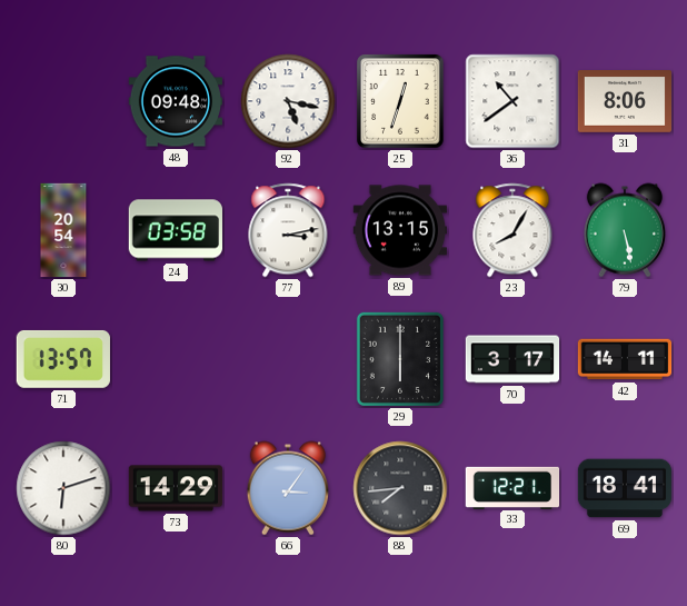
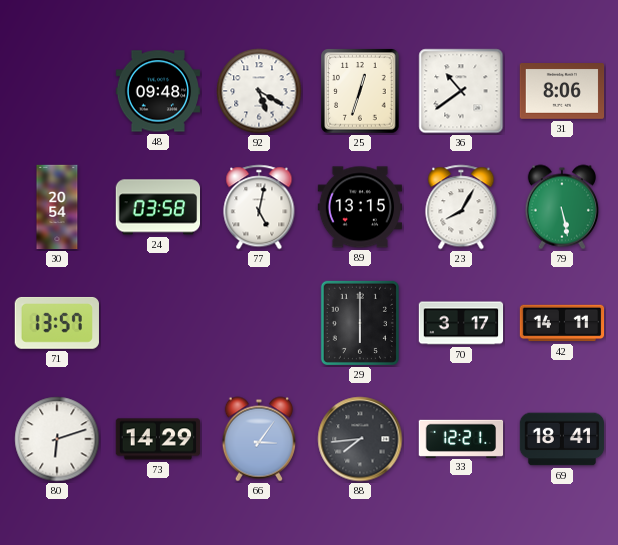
92: 5:17 -> 5:20
77: 3:13 -> 5:02
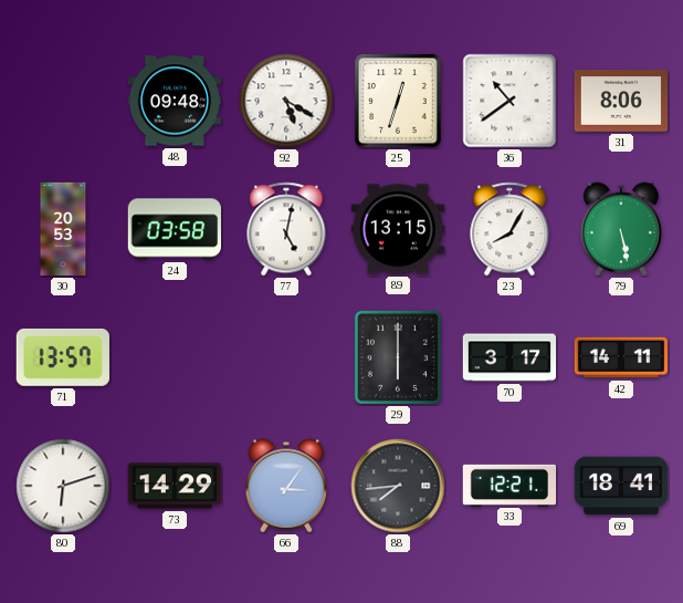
30: 20:54 -> 20:53
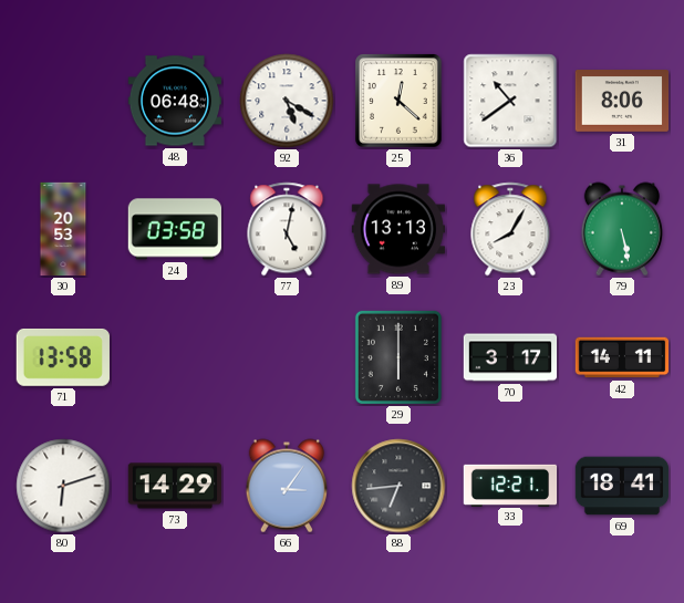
48: 09:48 -> 06:48
25: 12:33 -> 12:22
89: 13:15 -> 13:13
71: 13:57 -> 13:58
88: 7:44 -> 6:44
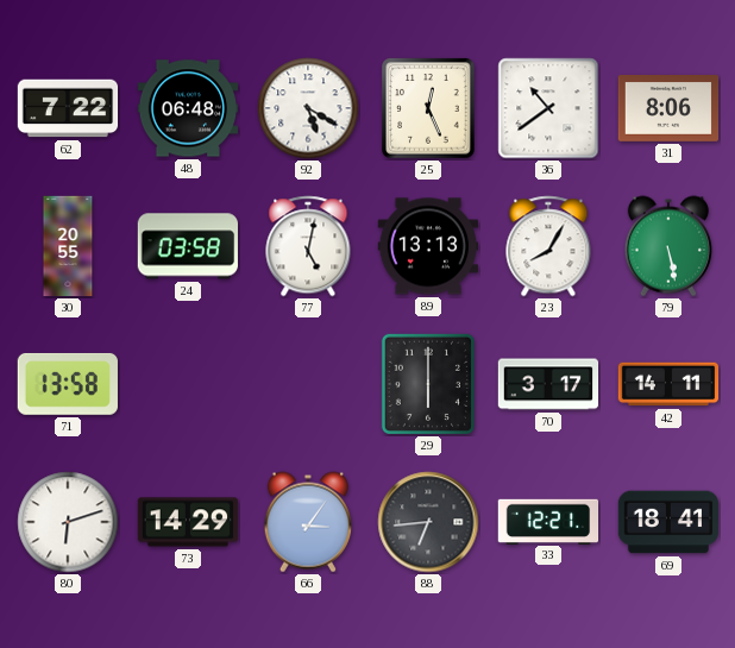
62: none -> 7:22
25: 12:22 -> 12:26
30: 20:53 -> 20:55
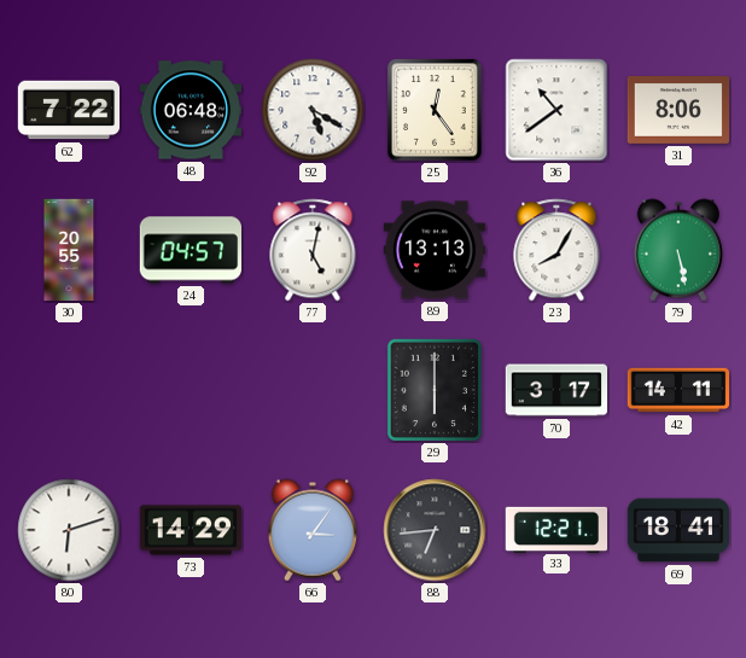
25: 12:26 -> 12:24
24: 03:58 -> 04:57
71: 13:58 -> none
